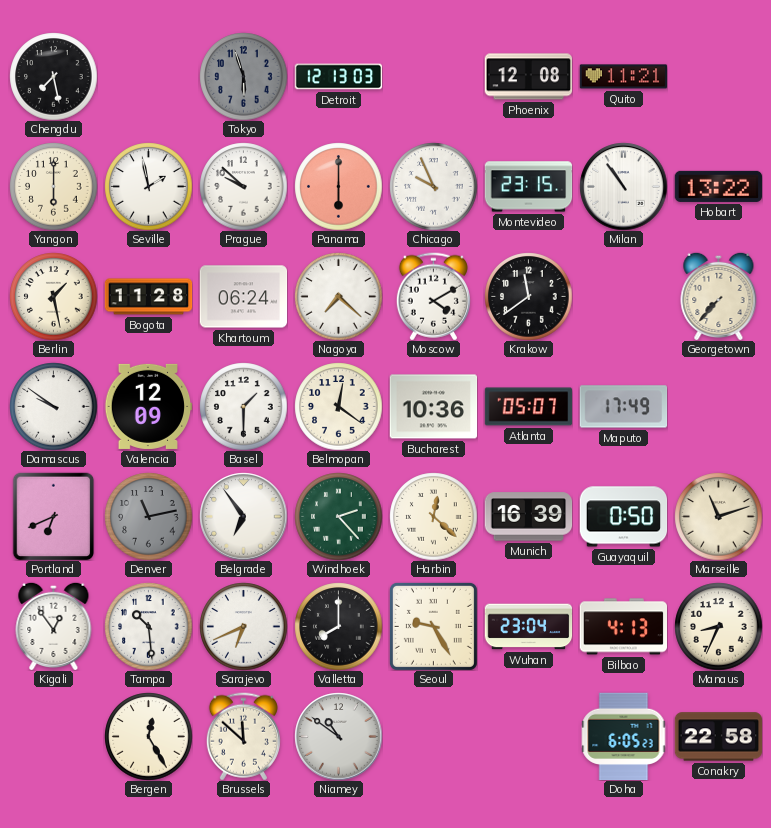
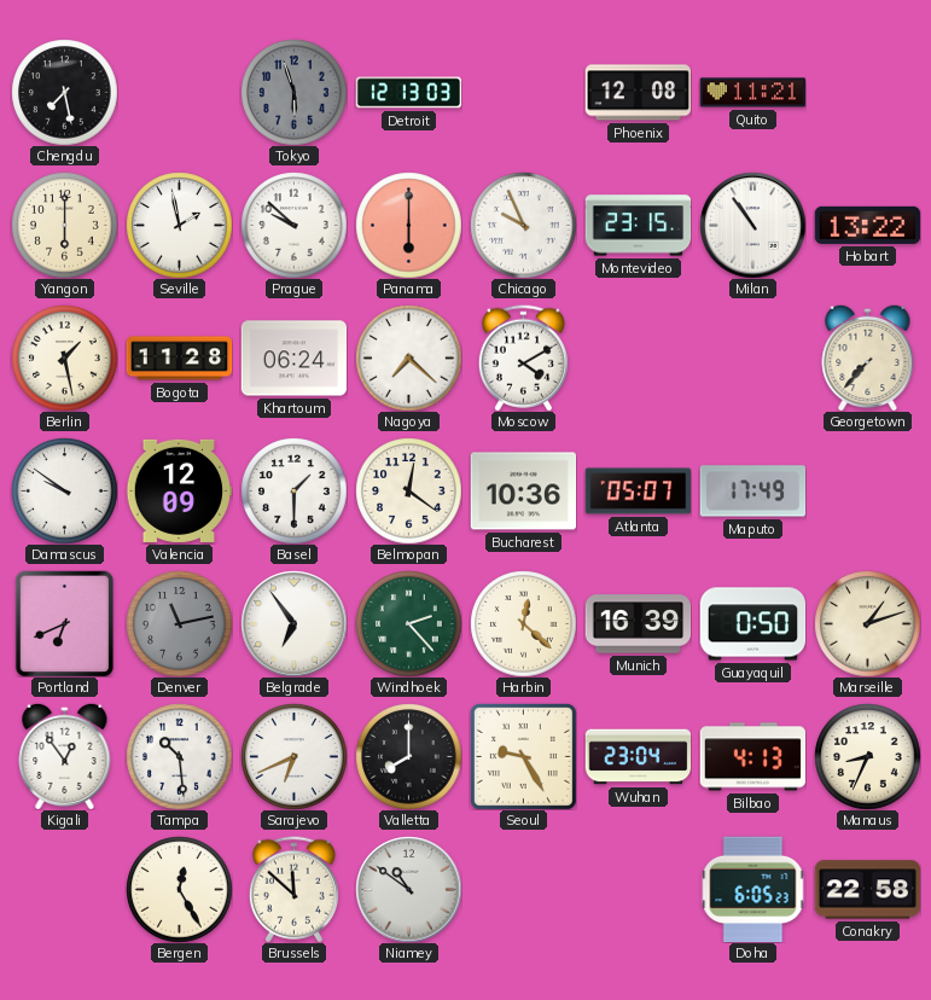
Krakow: 11:39 -> none
Marseille: 11:12 -> 1:12
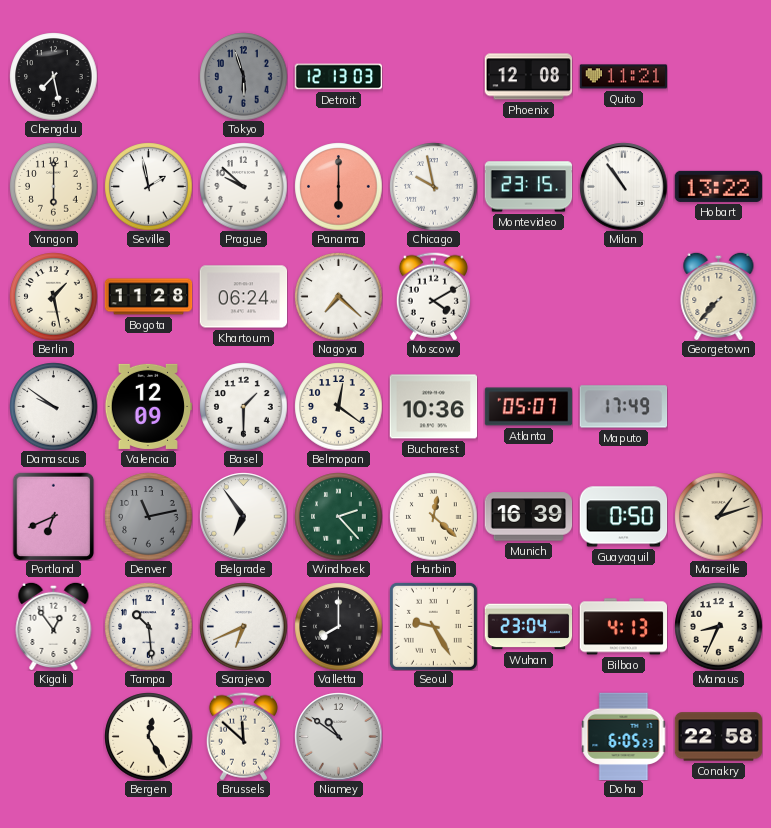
Chicago: 9:56 -> 9:58
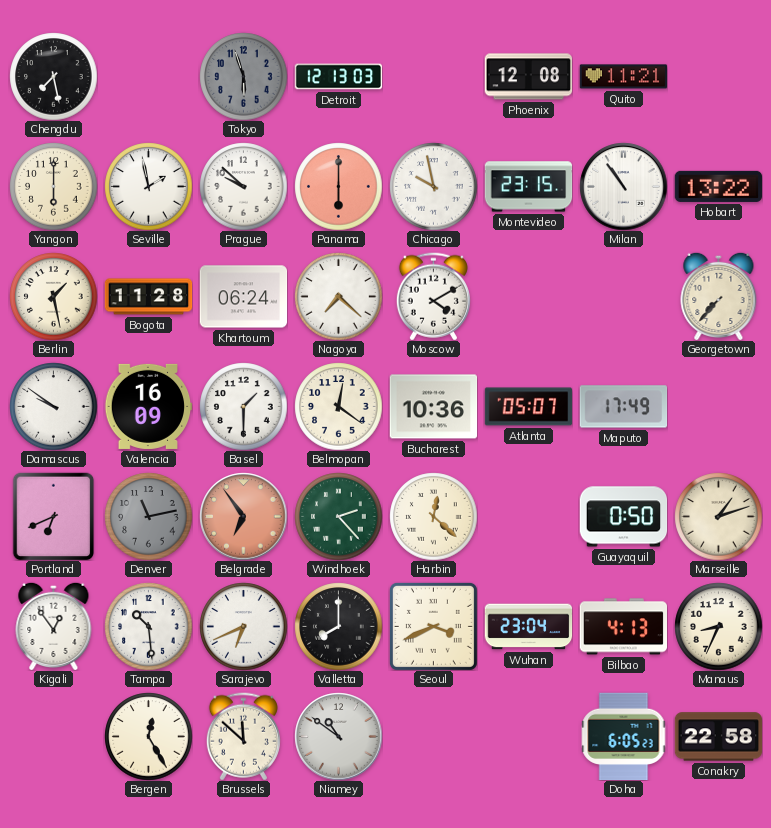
Valencia: 12:09 -> 16:09
Belgrade dial: white -> salmon
Munich: 16:39 -> none
Seoul: 9:25 -> 3:41
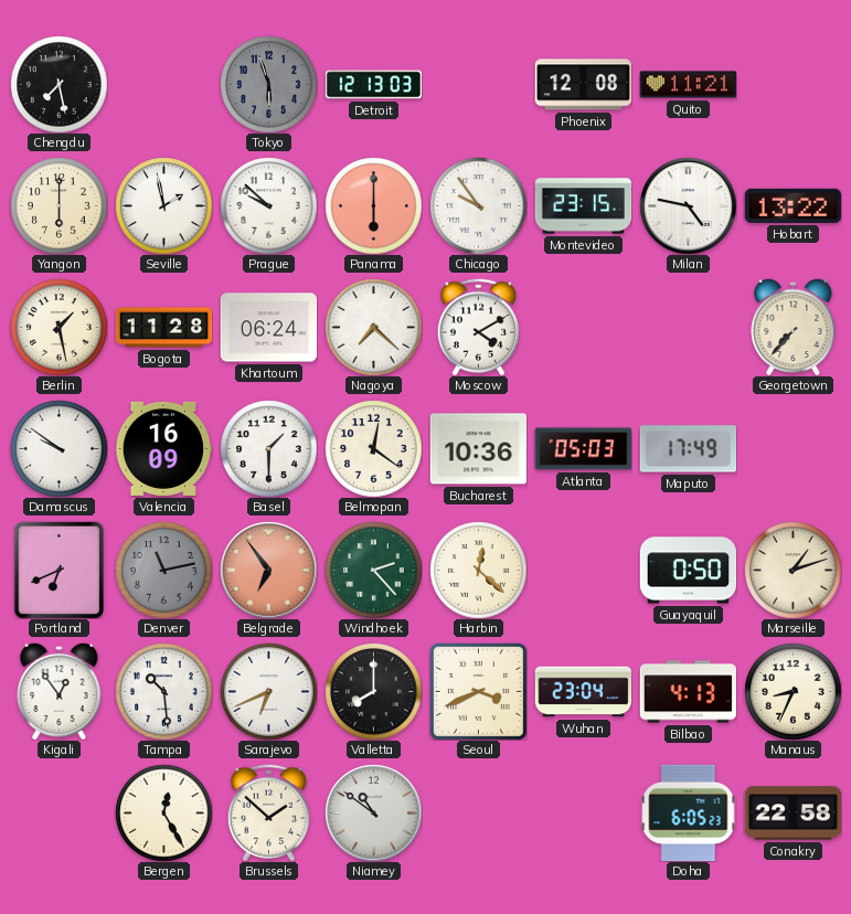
Chicago: 9:58 -> 9:54
Milan: 10:54 -> 4:47
Atlanta: 05:07 -> 05:03
Brussels: 11:52 -> 1:52
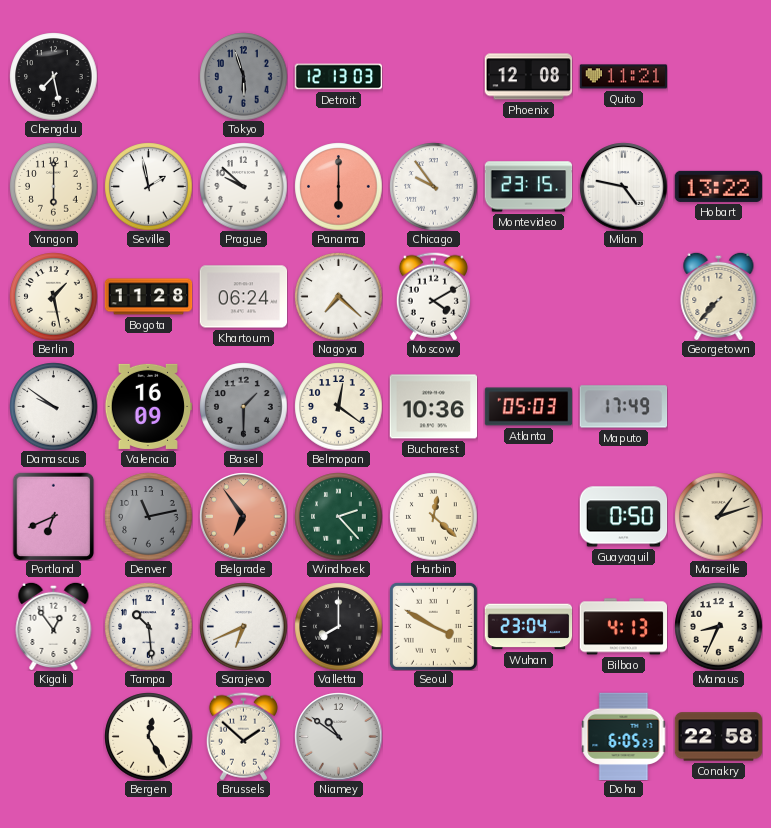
Basel dial: white -> grey
Seoul: 3:41 -> 3:50
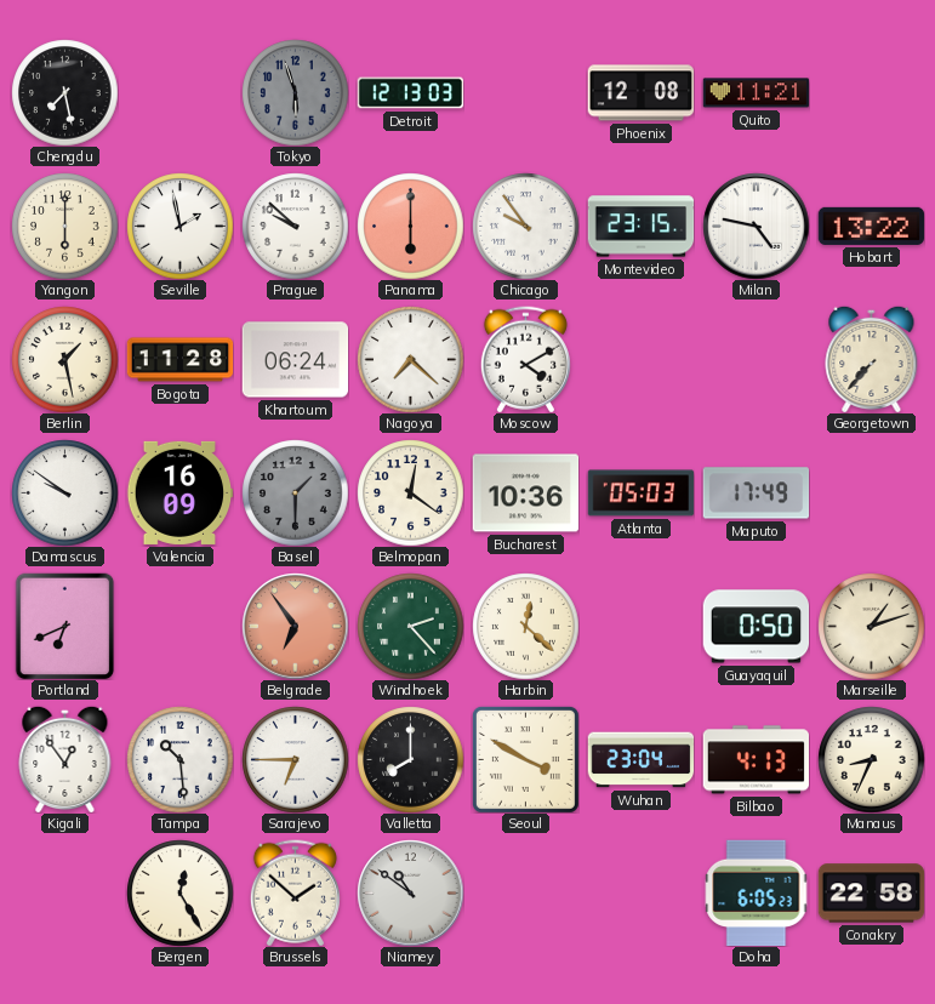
Denver: 11:13 -> none
Sarajevo: 6:41 -> 6:45
